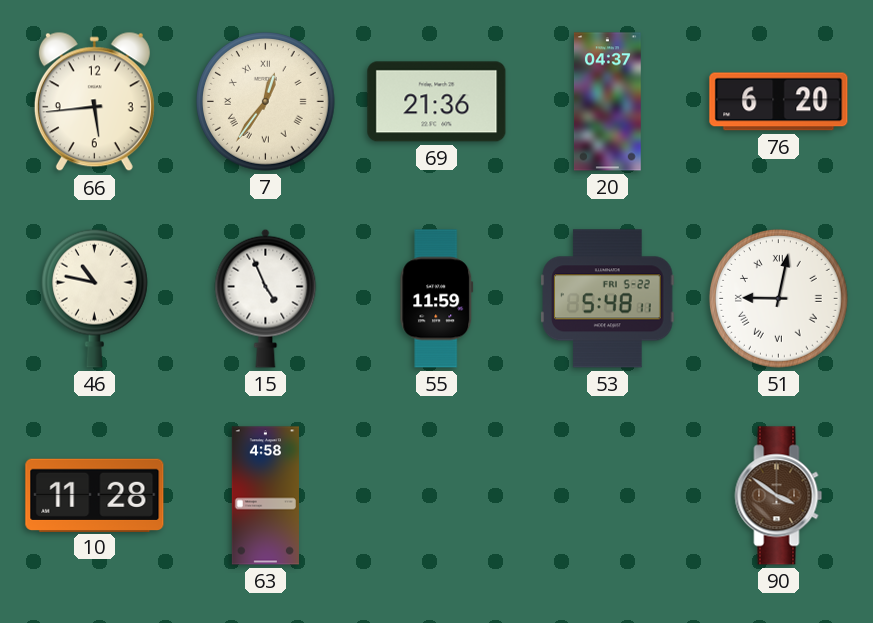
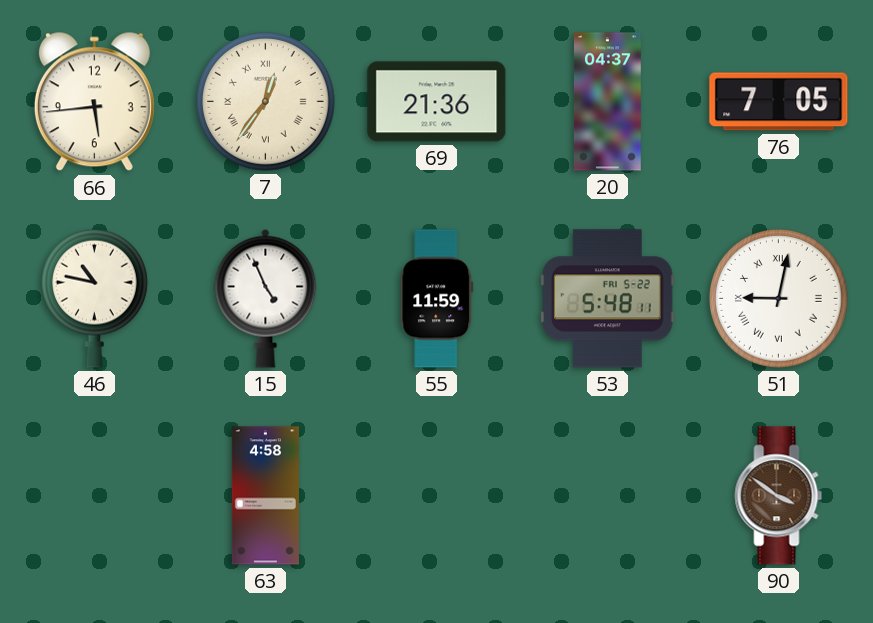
76: 6:20 -> 7:05
10: 11:28 -> none
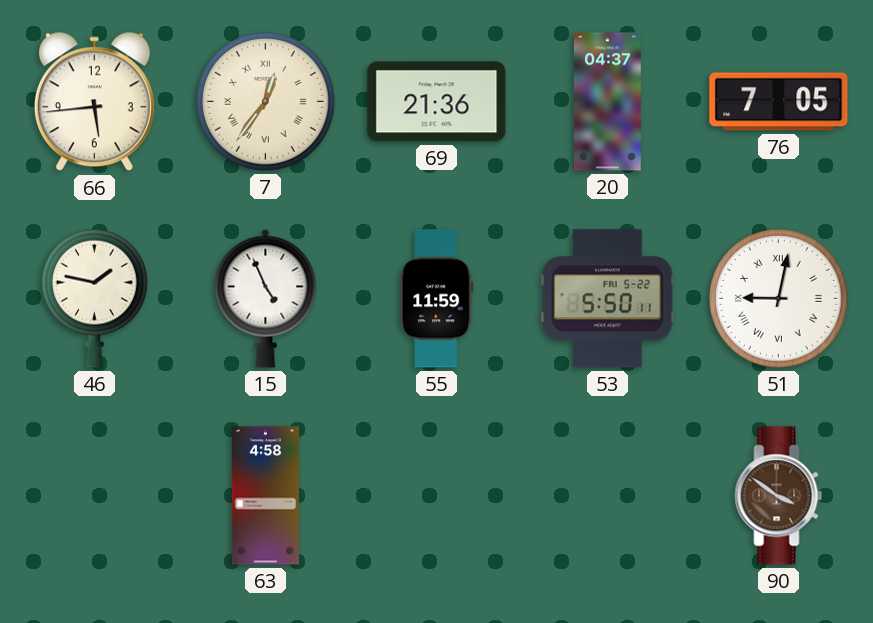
46: 10:47 -> 1:47
53: 5:48 -> 5:50
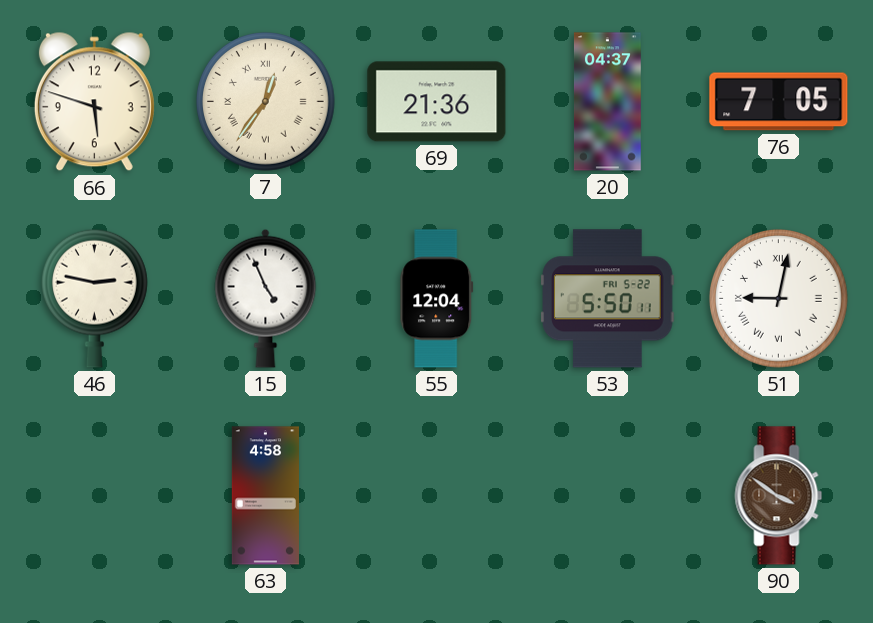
66: 5:44 -> 5:48
46: 1:47 -> 2:47
55: 11:59 -> 12:04
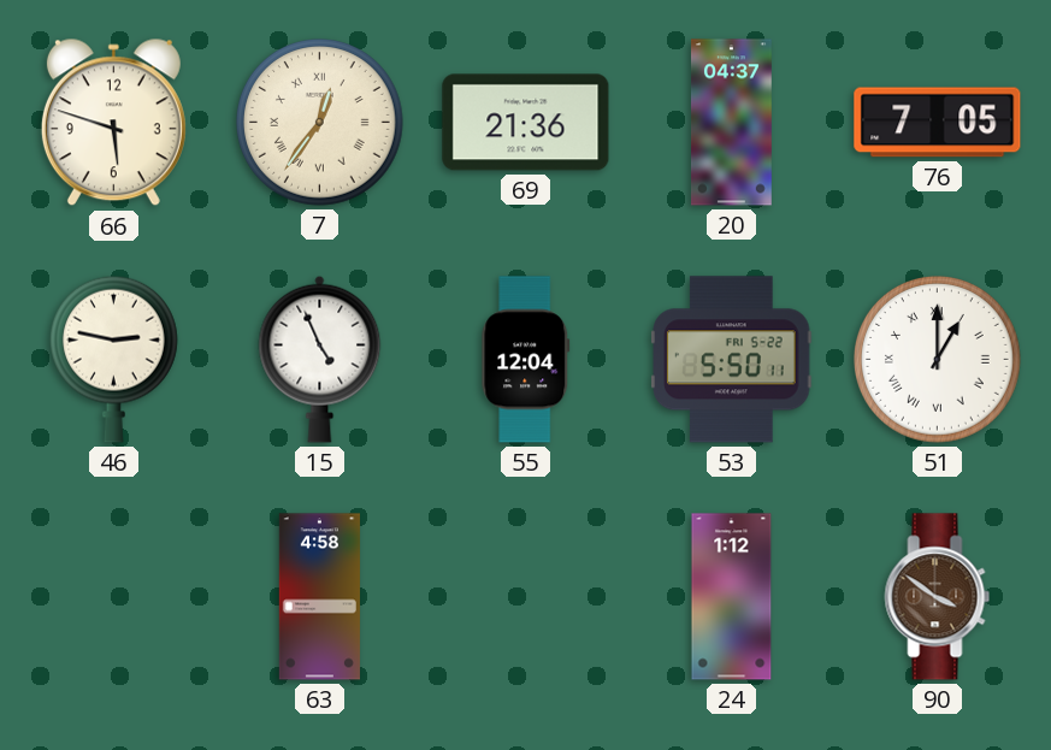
51: 9:02 -> 1:00
24: none -> 1:12
